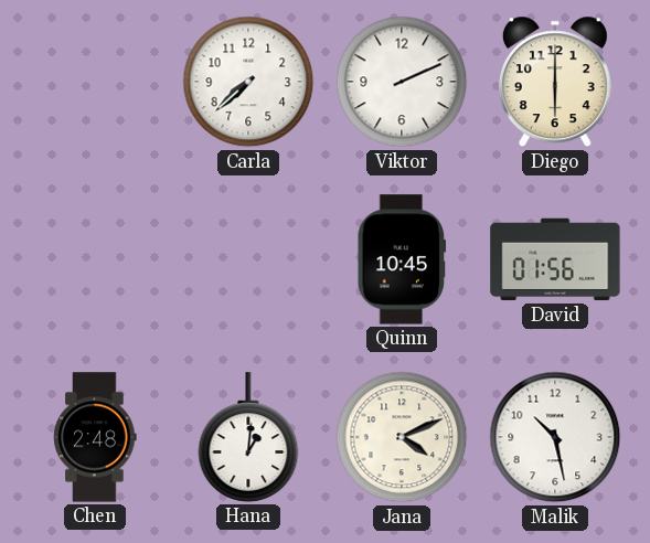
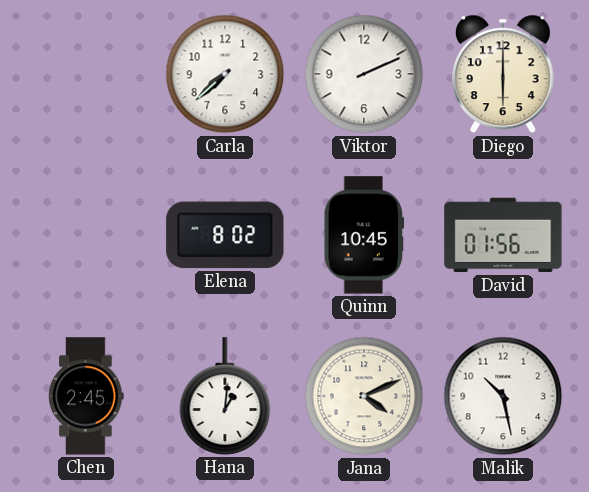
Elena: none -> 8:02
Chen: 2:48 -> 2:45
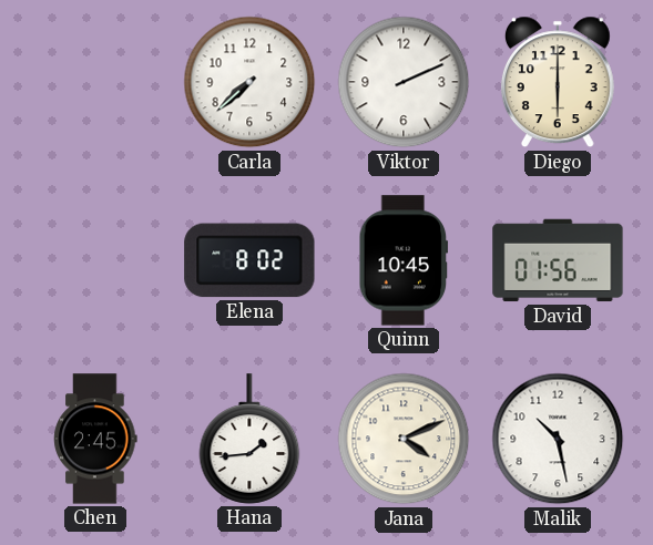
Hana: 1:01 -> 1:44
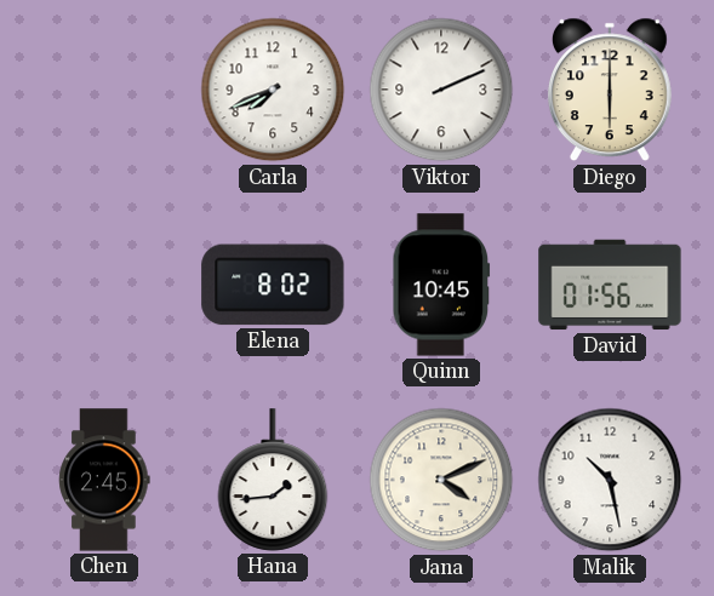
Carla: 7:38 -> 7:41
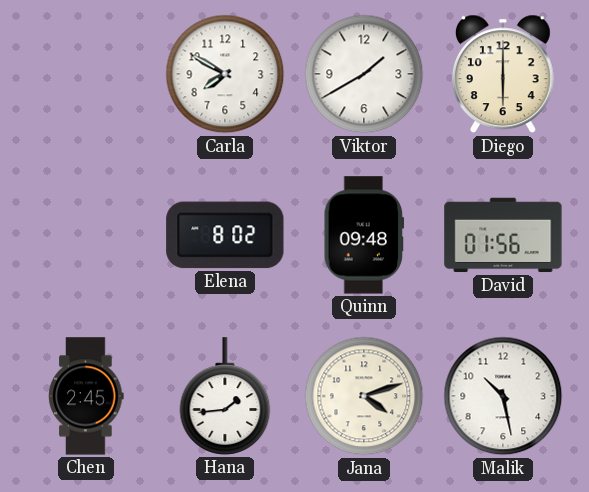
Carla: 7:41 -> 7:50
Viktor: 2:11 -> 1:40
Quinn: 10:45 -> 09:48
Jana: 4:11 -> 4:12
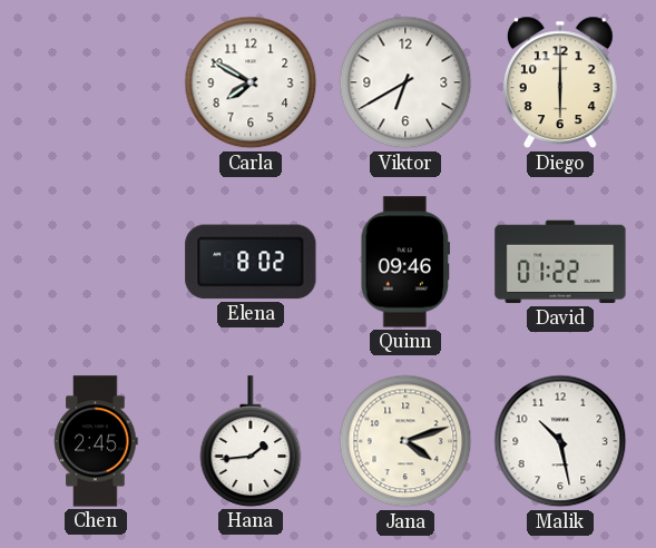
Viktor: 1:40 -> 6:40
Quinn: 09:48 -> 09:46
David: 01:56 -> 01:22
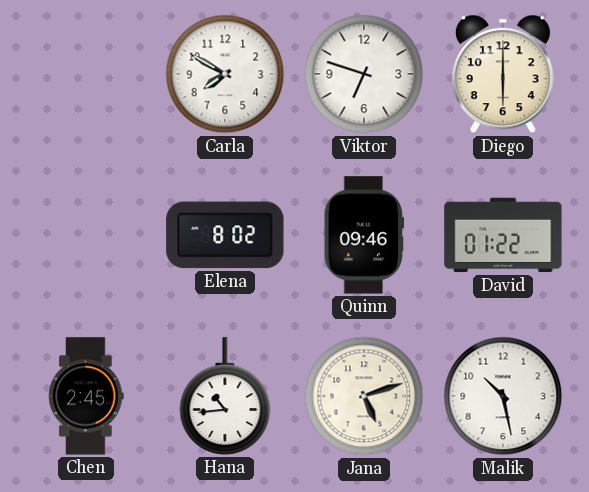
Viktor: 6:40 -> 6:48
Hana: 1:44 -> 10:44
Jana: 4:12 -> 5:12
